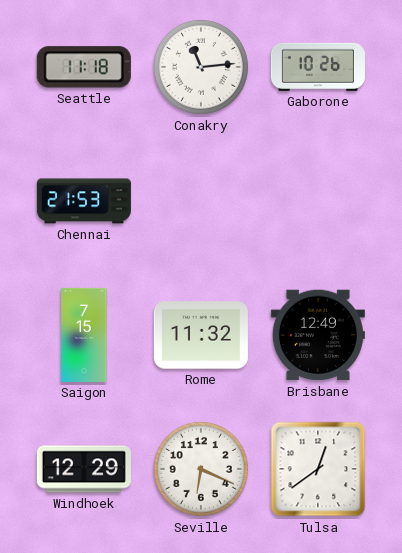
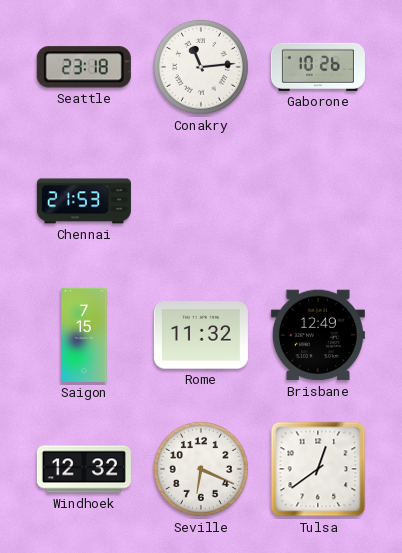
Seattle: 11:18 -> 23:18
Windhoek: 12:29 -> 12:32
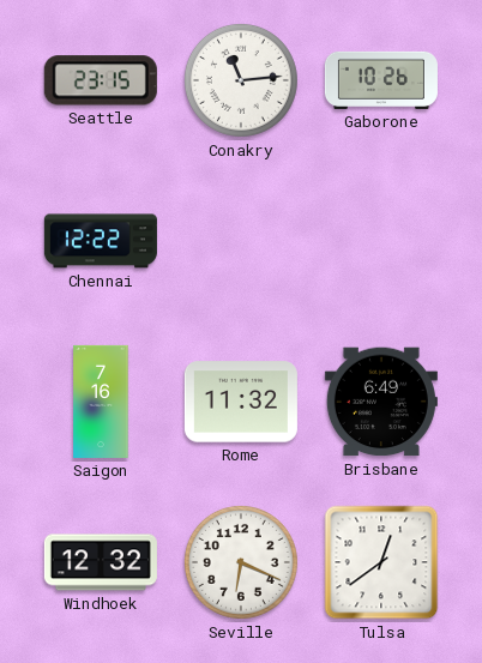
Seattle: 23:18 -> 23:15
Chennai: 21:53 -> 12:22
Saigon: 7:15 -> 7:16
Brisbane: 12:49 -> 6:49
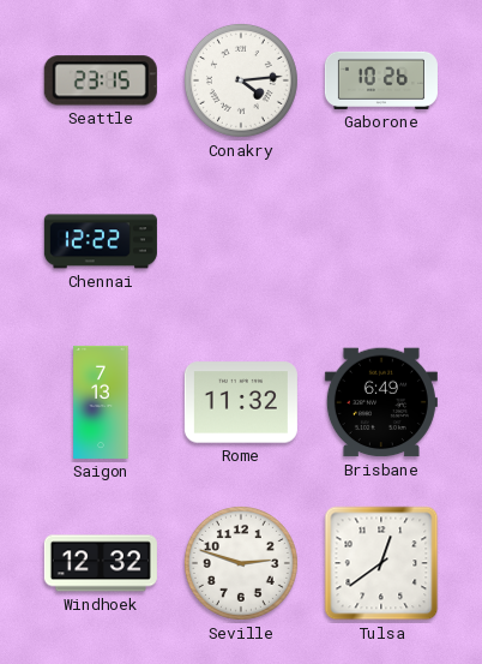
Conakry: 11:14 -> 4:14
Saigon: 7:16 -> 7:13
Seville: 6:19 -> 2:48
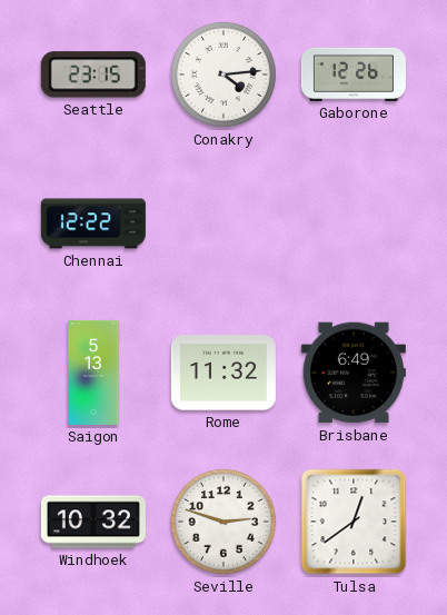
Gaborone: 10:26 -> 12:26
Saigon: 7:13 -> 5:13
Windhoek: 12:32 -> 10:32
